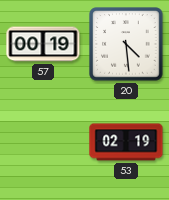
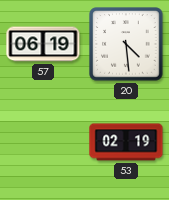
57: 00:19 -> 06:19
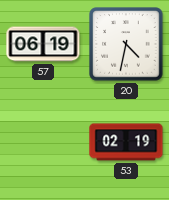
20: 4:29 -> 4:32
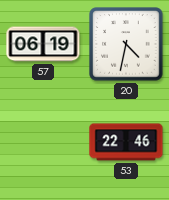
53: 02:19 -> 22:46
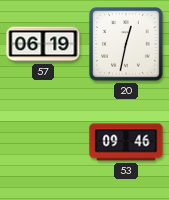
20: 4:32 -> 12:32
53: 22:46 -> 09:46
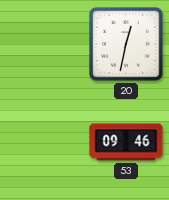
57: 06:19 -> none
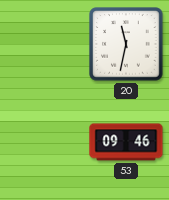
20: 12:32 -> 11:32
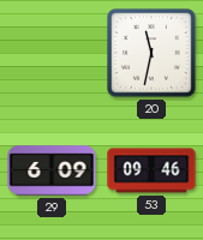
29: none -> 6:09
